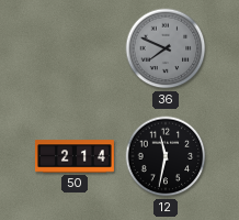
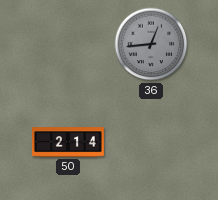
36: 7:49 -> 12:44
12: 11:32 -> none
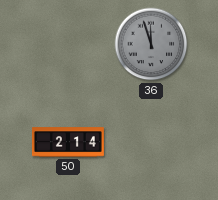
36: 12:44 -> 11:57
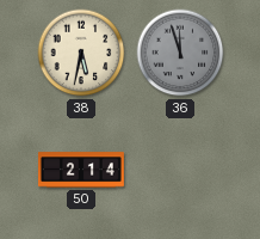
38: none -> 5:32
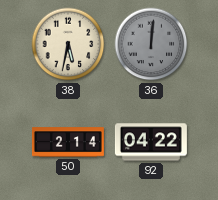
36: 11:57 -> 12:01
92: none -> 04:22
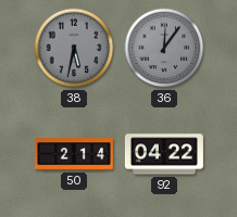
38 dial: cream -> grey
36: 12:01 -> 12:06
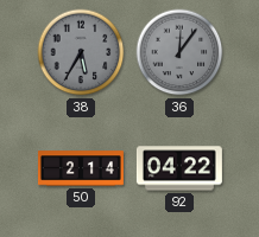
38: 5:32 -> 5:35
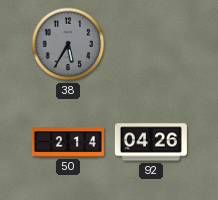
36: 12:06 -> none
92: 04:22 -> 04:26
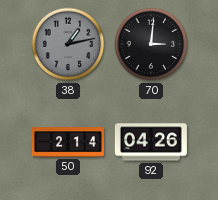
38: 5:35 -> 1:13
70: none -> 3:01
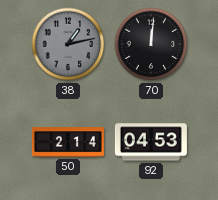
70: 3:01 -> 12:01
92: 04:26 -> 04:53
